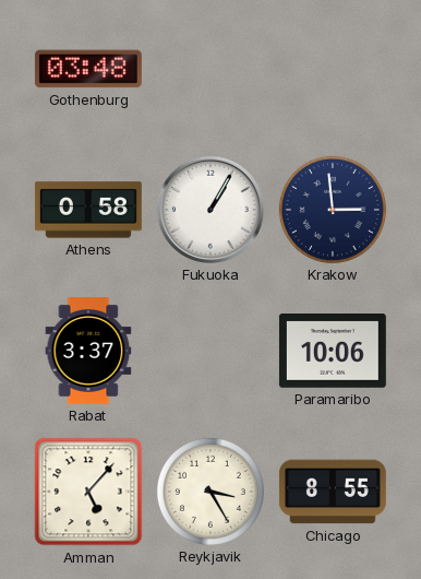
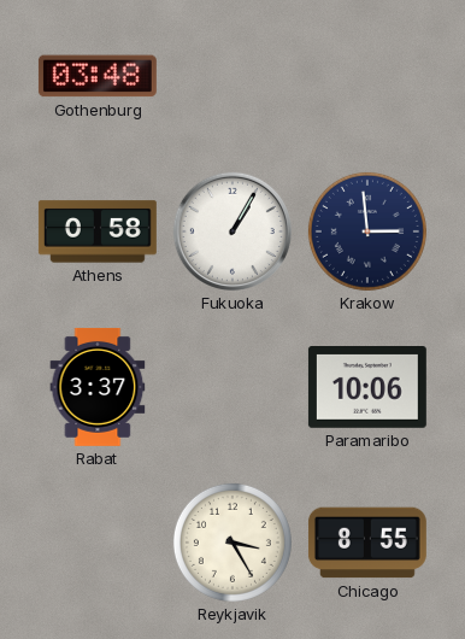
Amman: 5:07 -> none
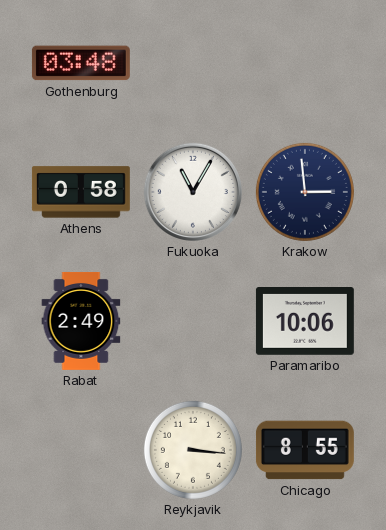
Fukuoka: 1:05 -> 11:05
Rabat: 3:37 -> 2:49
Reykjavik: 3:25 -> 3:16
